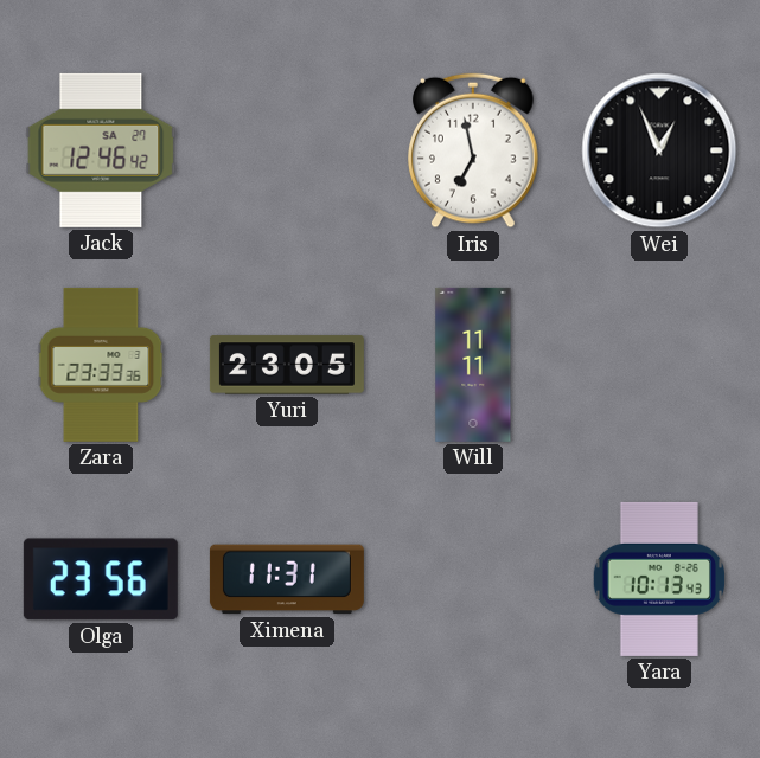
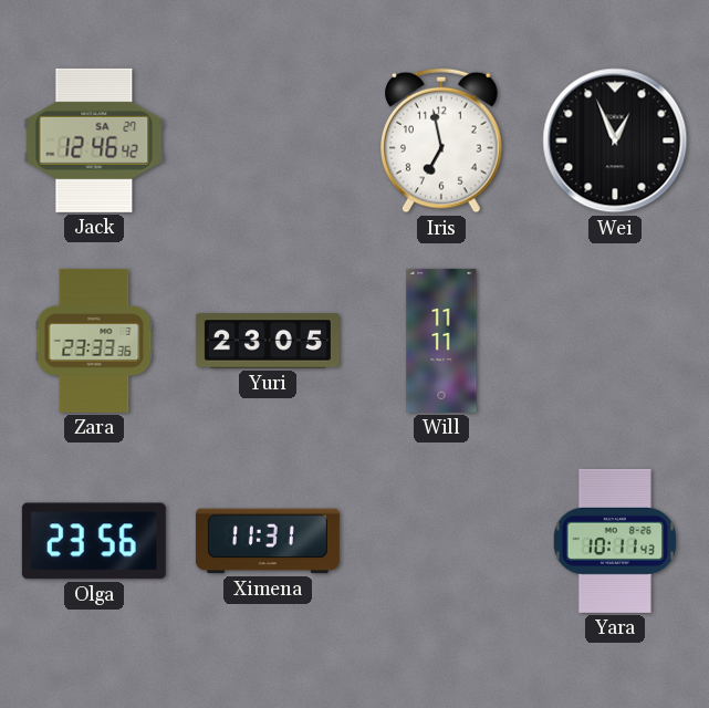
Yara: 10:13 -> 10:11
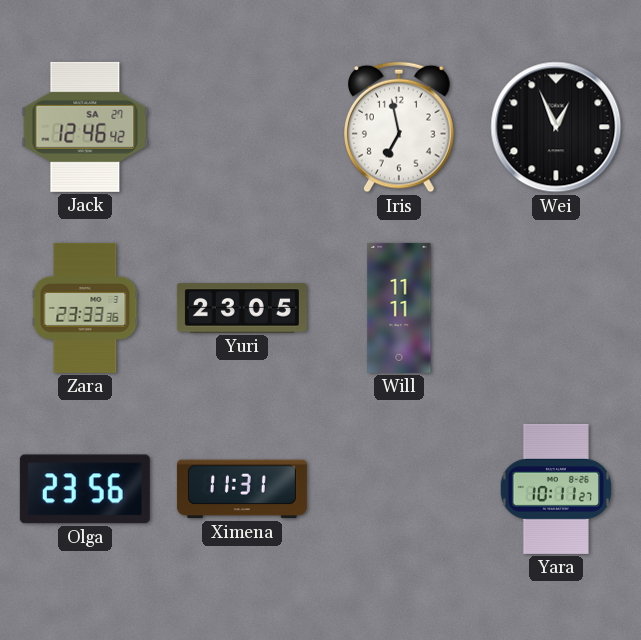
Yara: 10:11:43 -> 10:11:27
